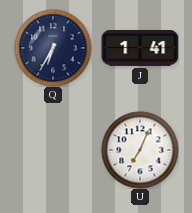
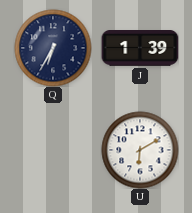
J: 1:41 -> 1:39
U: 7:04 -> 6:10
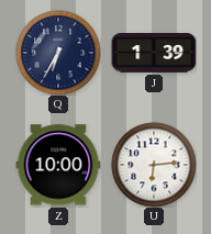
Z: none -> 10:00
U: 6:10 -> 6:14
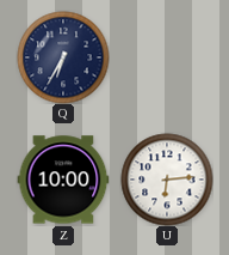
J: 1:39 -> none
